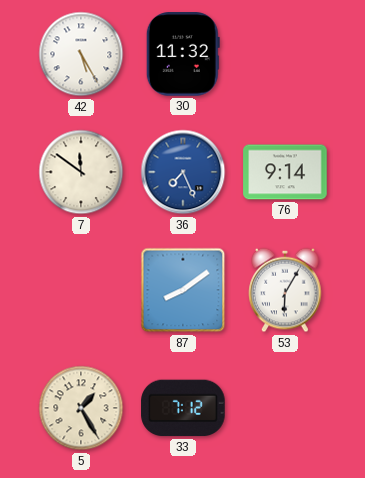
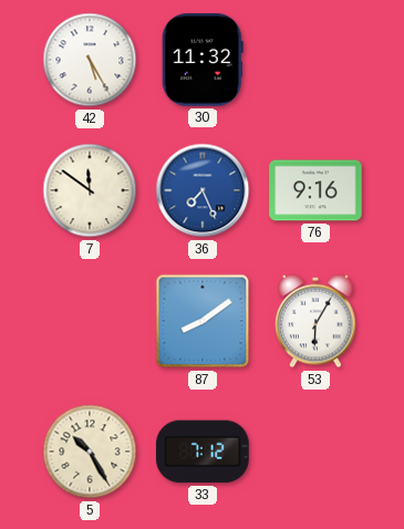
76: 9:14 -> 9:16
5: 1:25 -> 10:25
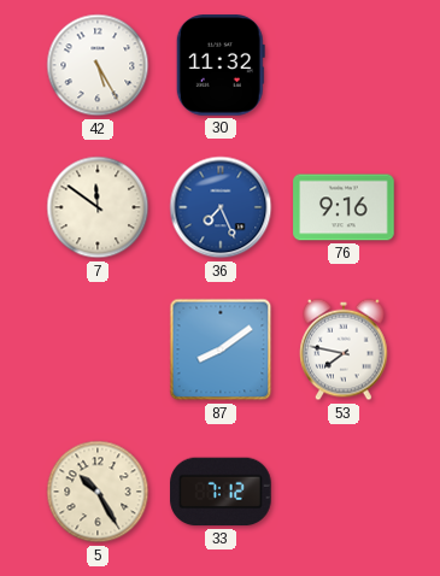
53: 6:05 -> 7:47
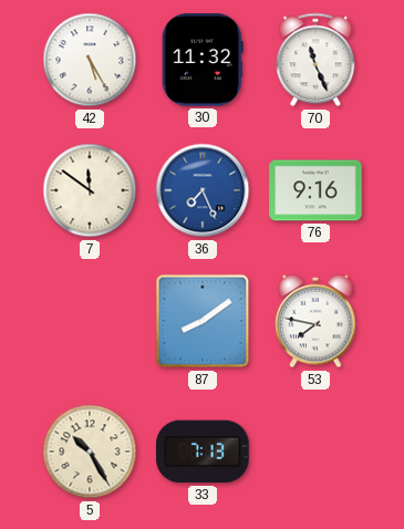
70: none -> 11:26
33: 7:12 -> 7:13
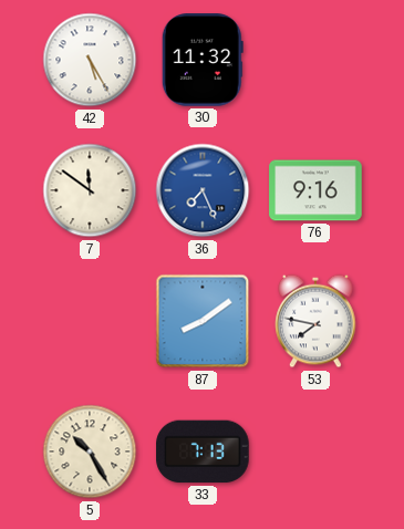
70: 11:26 -> none
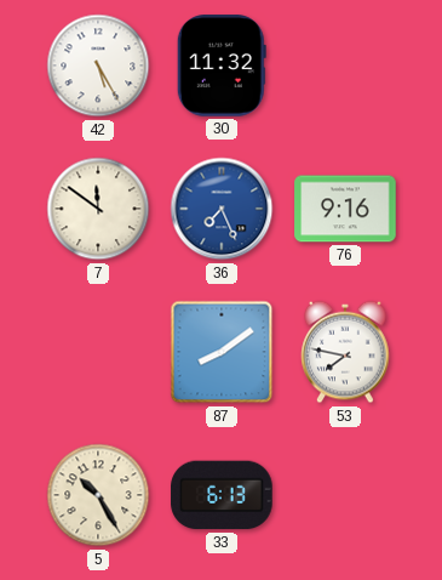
33: 7:13 -> 6:13
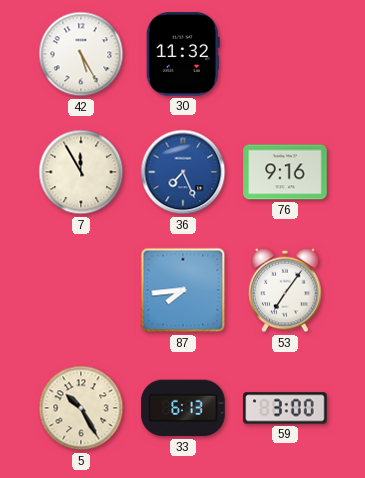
7: 11:51 -> 11:55
87: 8:09 -> 7:44
53: 7:47 -> 7:06
59: none -> 3:00
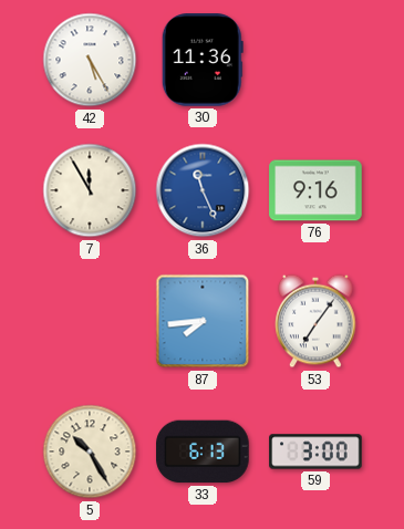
30: 11:32 -> 11:36
36: 7:26 -> 11:26
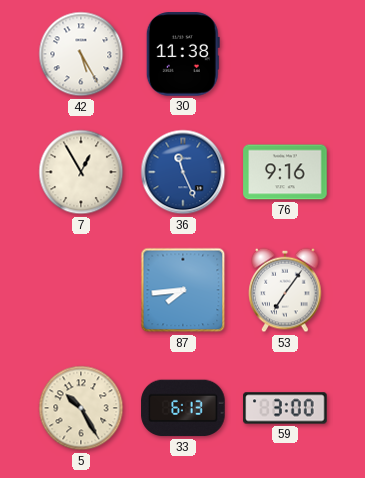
30: 11:36 -> 11:38
7: 11:55 -> 12:55
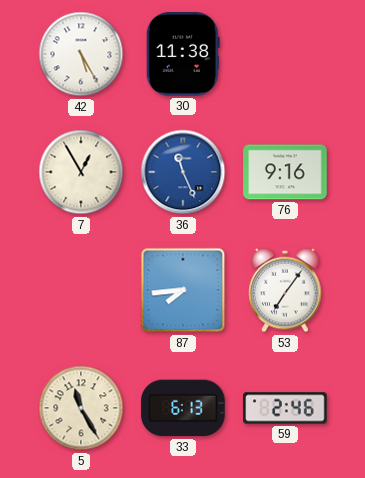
5: 10:25 -> 11:25
59: 3:00 -> 2:46
